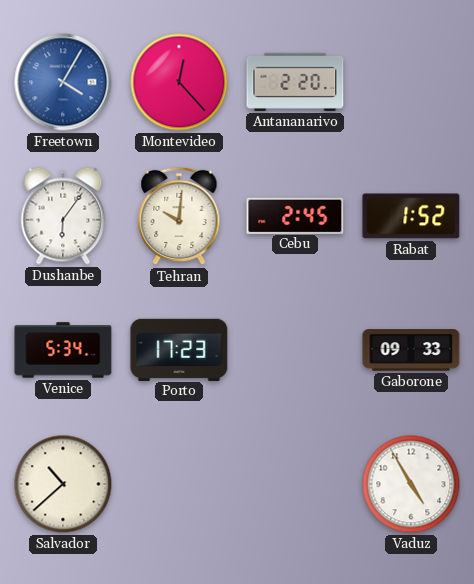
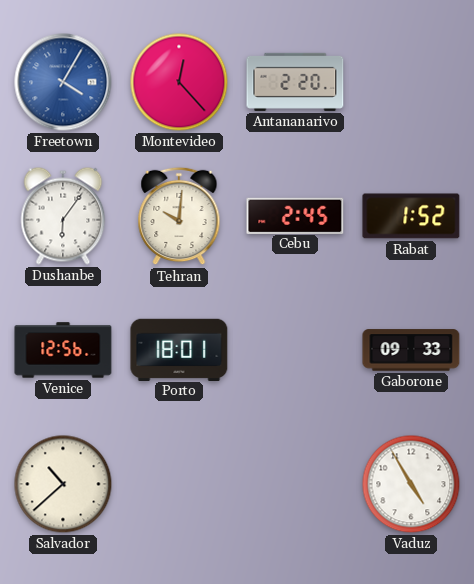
Venice: 5:34 -> 12:56
Porto: 17:23 -> 18:01
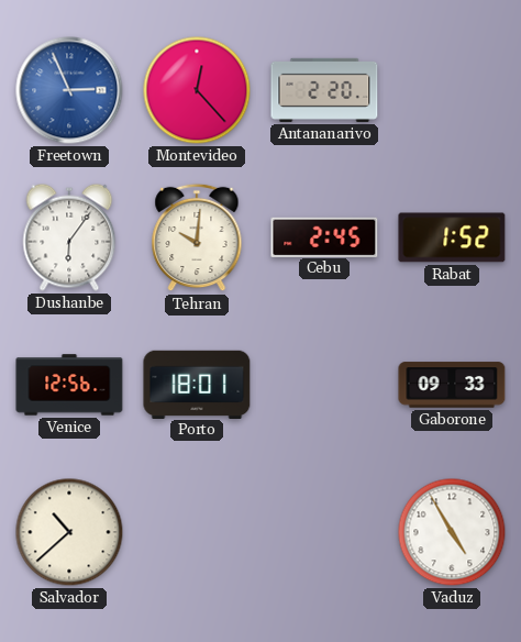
Freetown: 4:05 -> 2:56
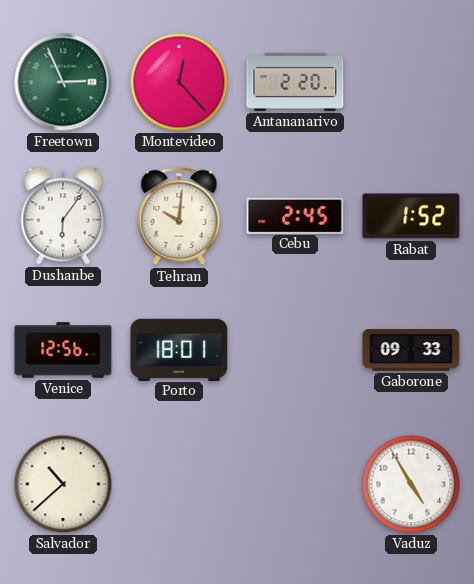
Freetown dial: blue -> green
